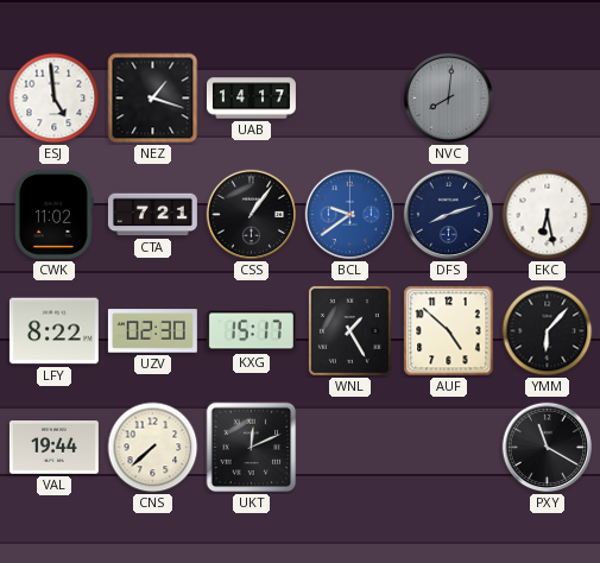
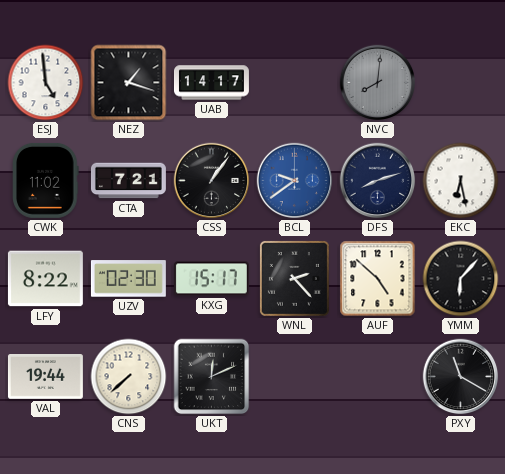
WNL: 1:25 -> 2:23
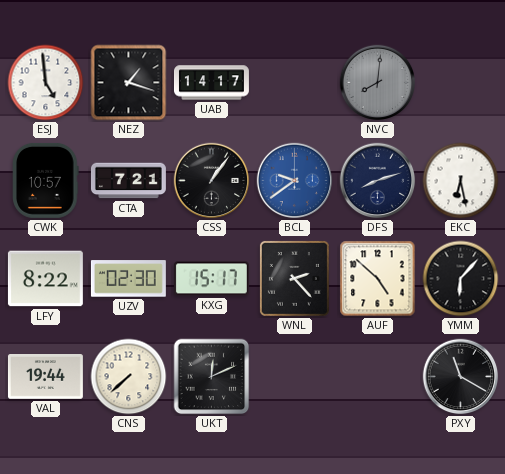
CWK: 11:02 -> 10:57
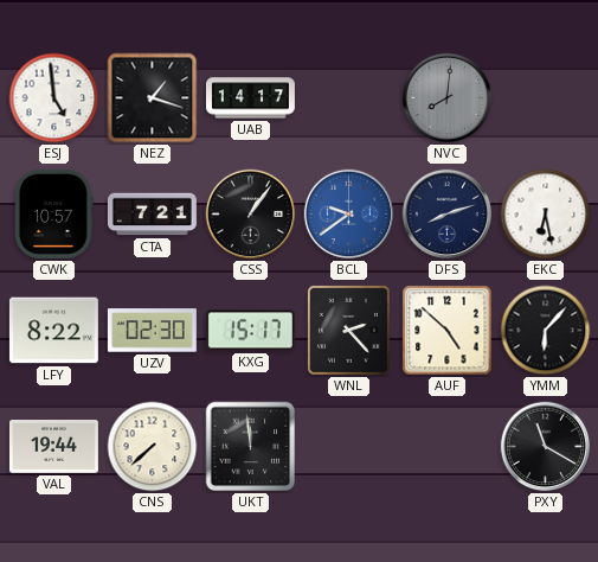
UKT: 12:11 -> 11:59
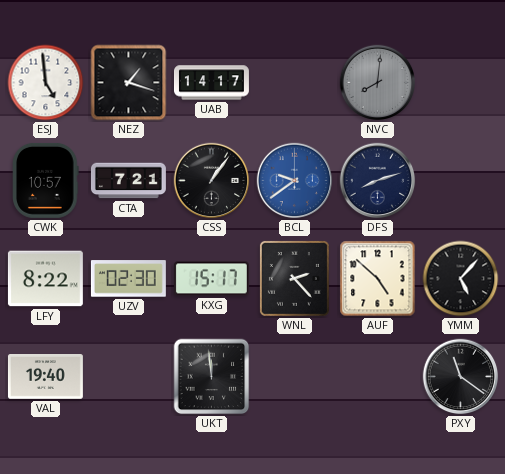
EKC: 6:28 -> none
YMM: 6:07 -> 5:07
VAL: 19:44 -> 19:40
CNS: 7:38 -> none
PXY: 11:20 -> 11:21
